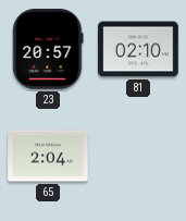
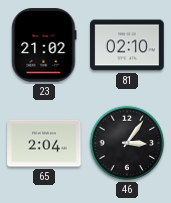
23: 20:57 -> 21:02
46: none -> 3:06
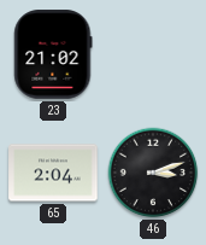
81: 02:10 -> none
46: 3:06 -> 3:12
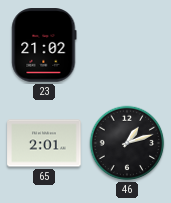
65: 2:04 -> 2:01
46: 3:12 -> 1:12
